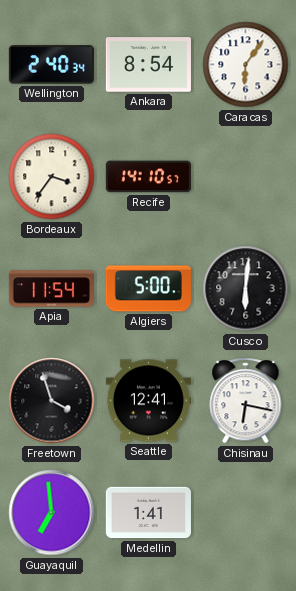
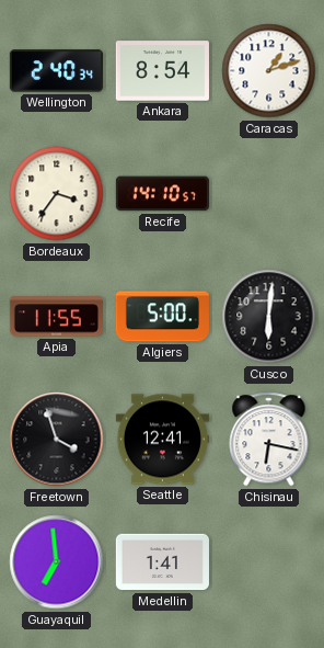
Caracas: 6:06 -> 1:12
Apia: 11:54 -> 11:55
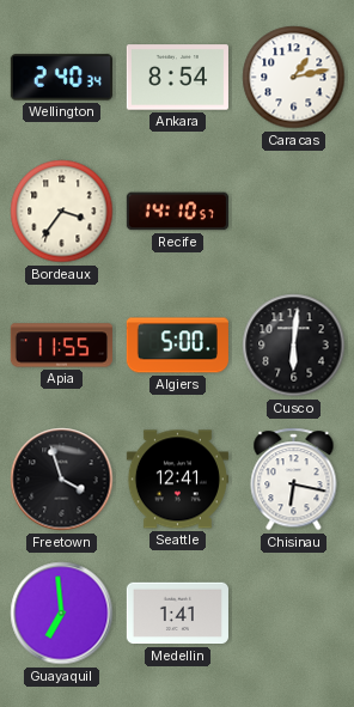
Caracas: 1:12 -> 1:13
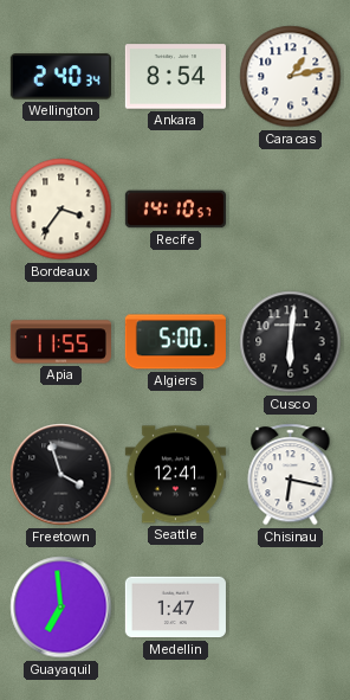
Medellin: 1:41 -> 1:47
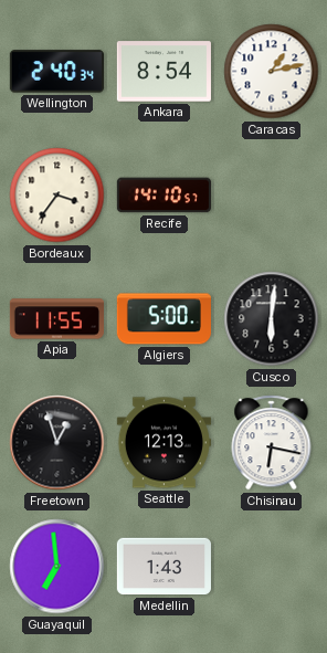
Freetown: 3:57 -> 12:57
Seattle: 12:41 -> 12:13
Medellin: 1:47 -> 1:43
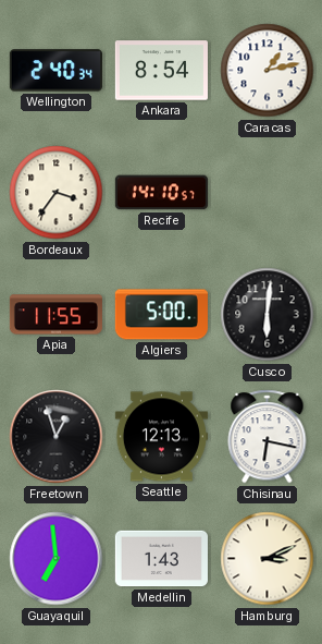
Hamburg: none -> 3:11
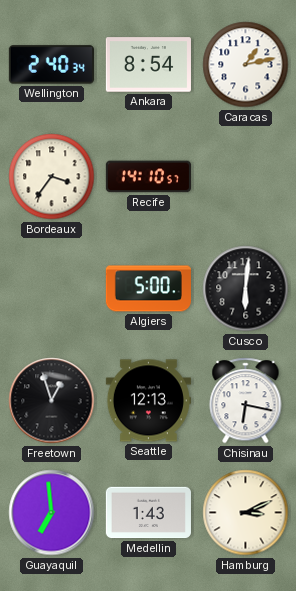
Apia: 11:55 -> none
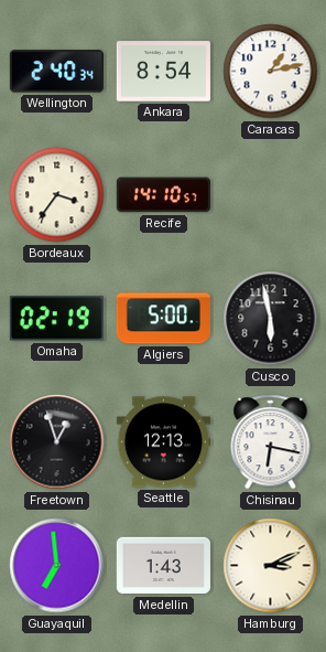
Omaha: none -> 02:19
Cusco: 6:01 -> 5:58
